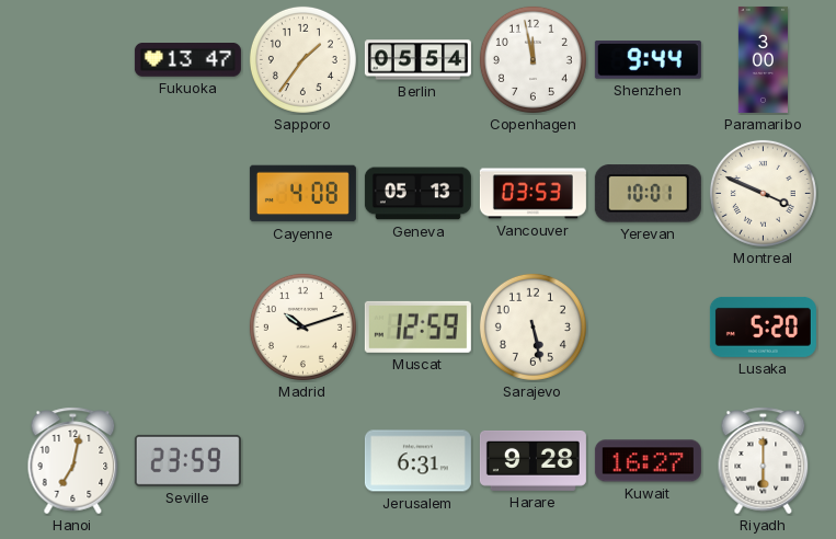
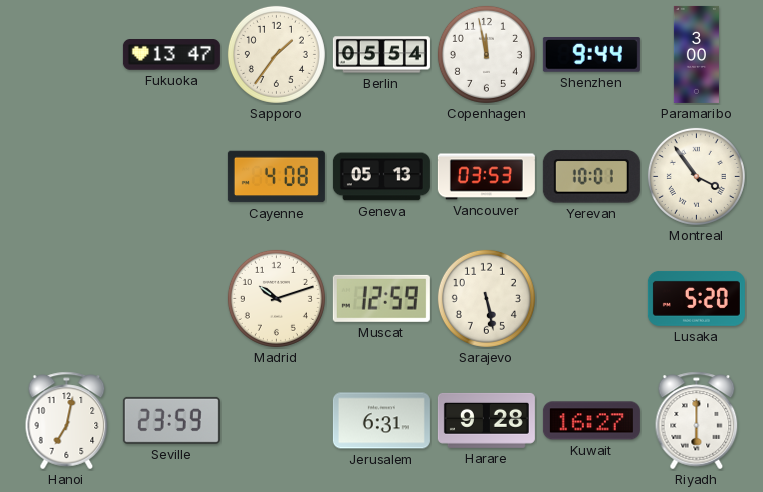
Montreal: 3:49 -> 3:54
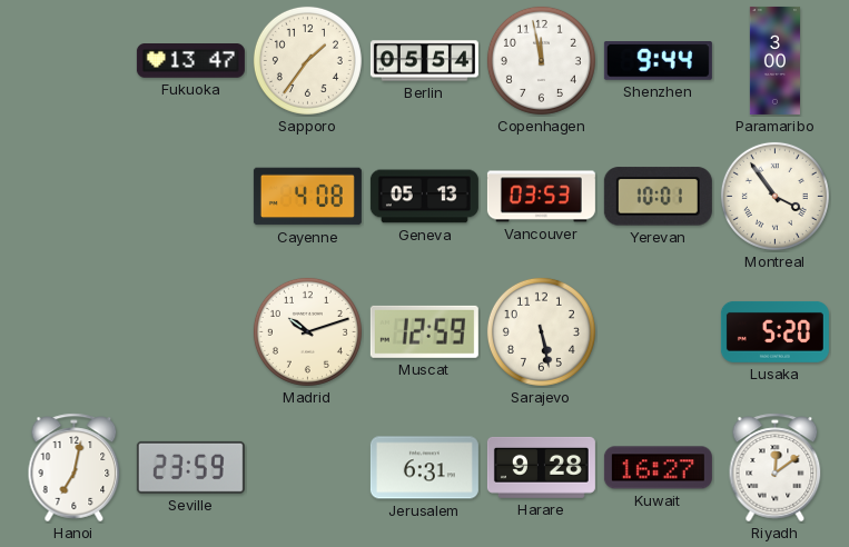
Riyadh: 6:00 -> 12:09
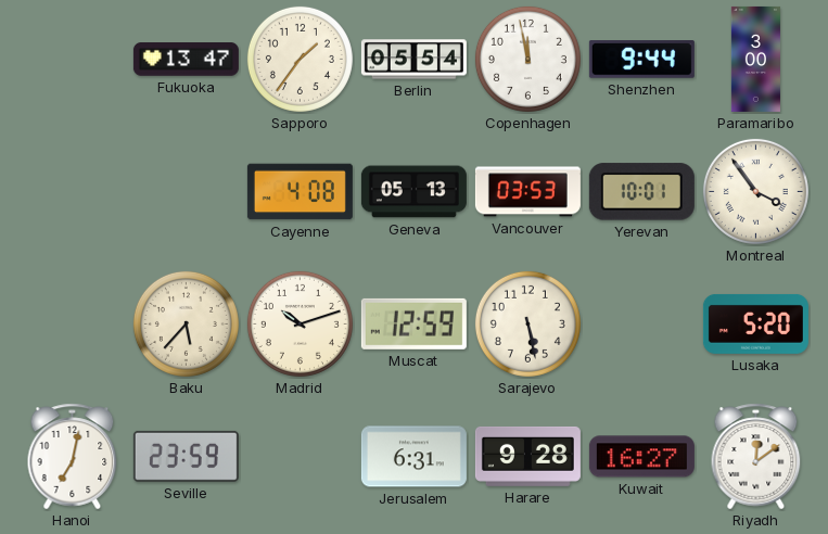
Baku: none -> 5:37
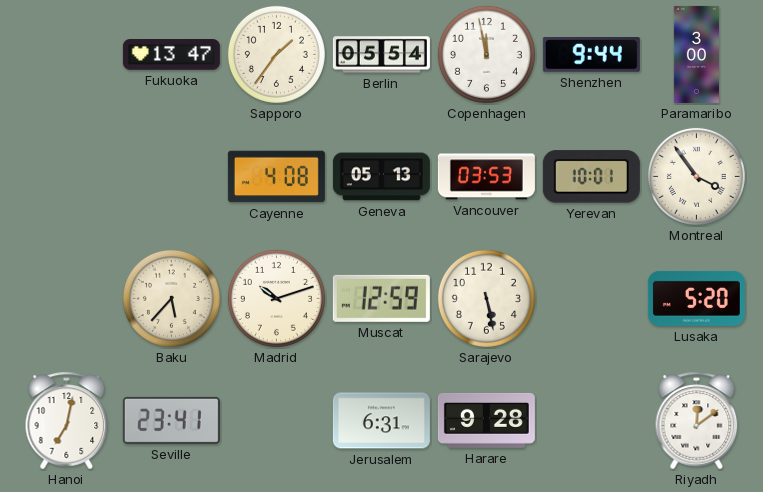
Seville: 23:59 -> 23:41
Kuwait: 16:27 -> none
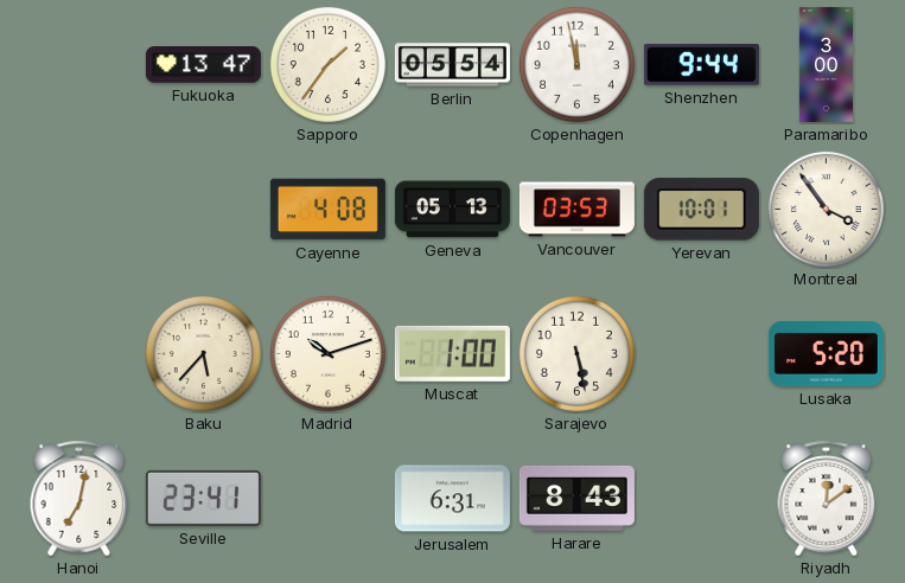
Muscat: 12:59 -> 1:00
Harare: 9:28 -> 8:43
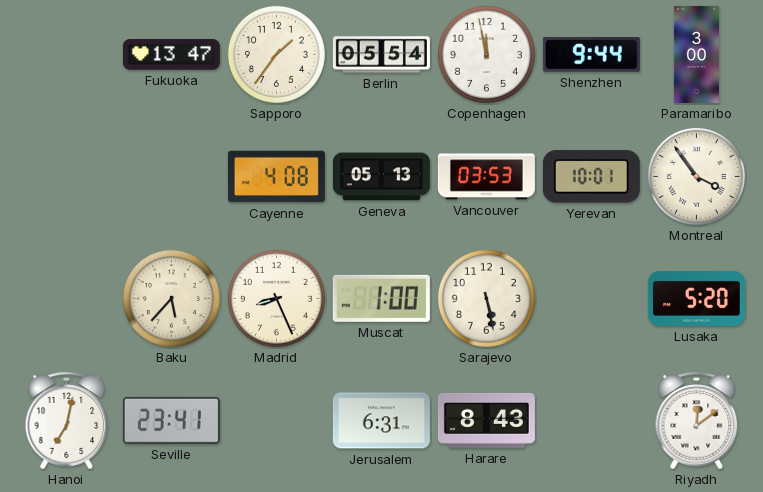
Madrid: 10:12 -> 8:26
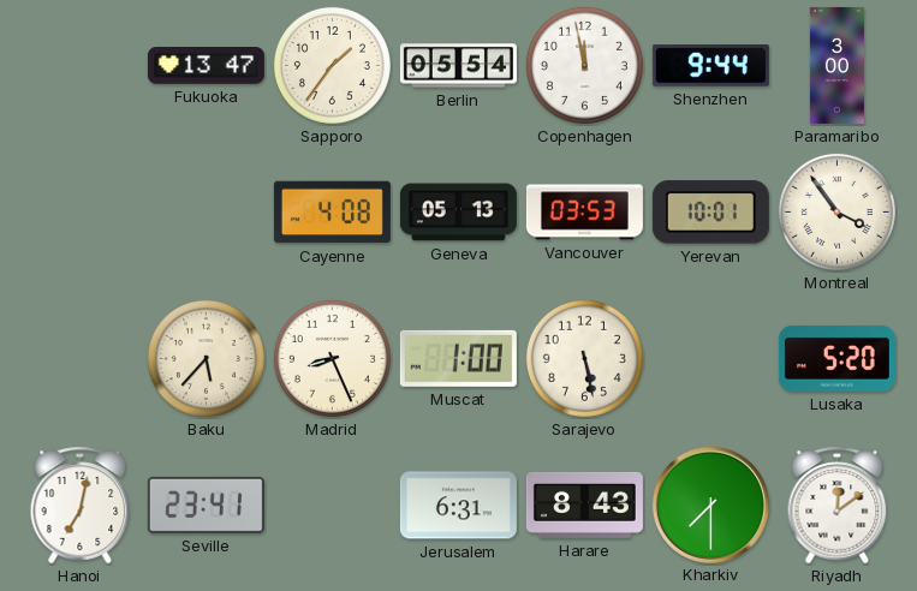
Kharkiv: none -> 7:30
